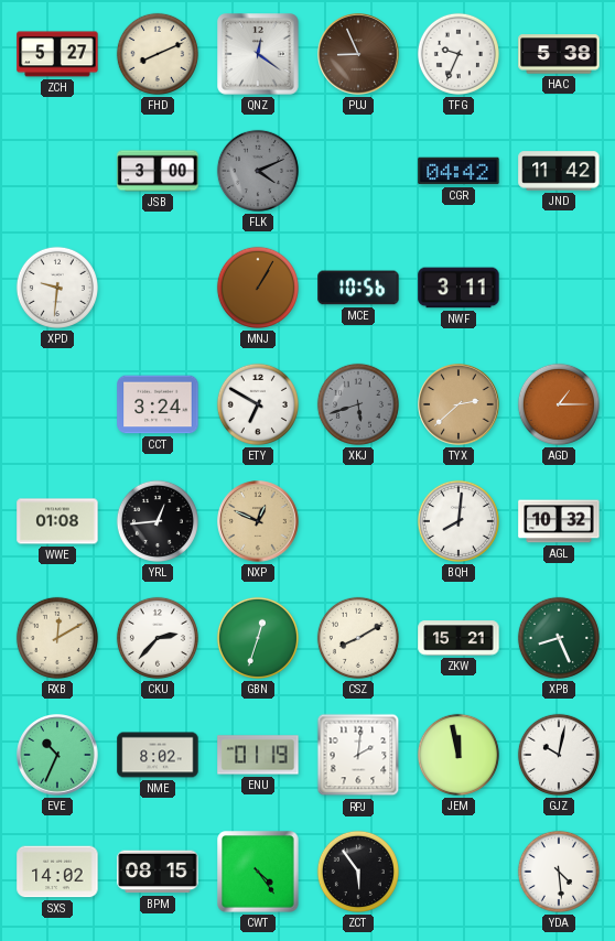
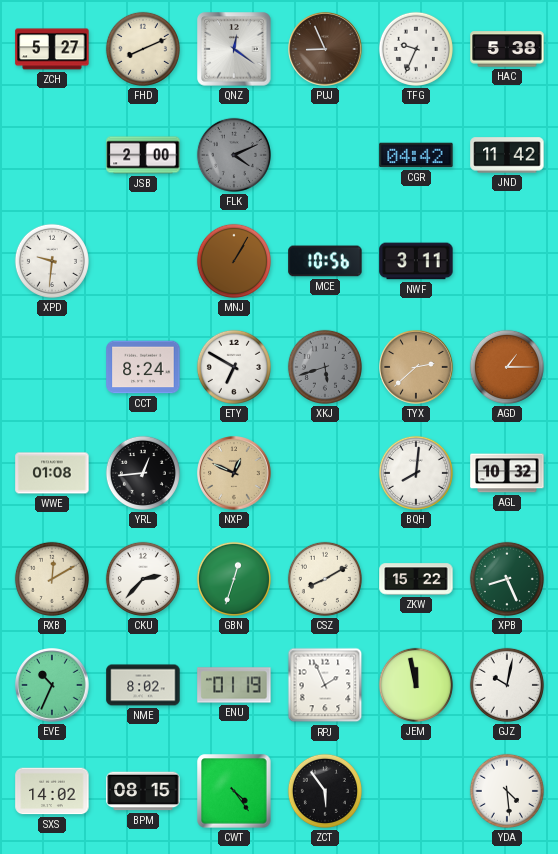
JSB: 3:00 -> 2:00
CCT: 3:24 -> 8:24
ZKW: 15:21 -> 15:22
RPJ: 2:01 -> 1:56
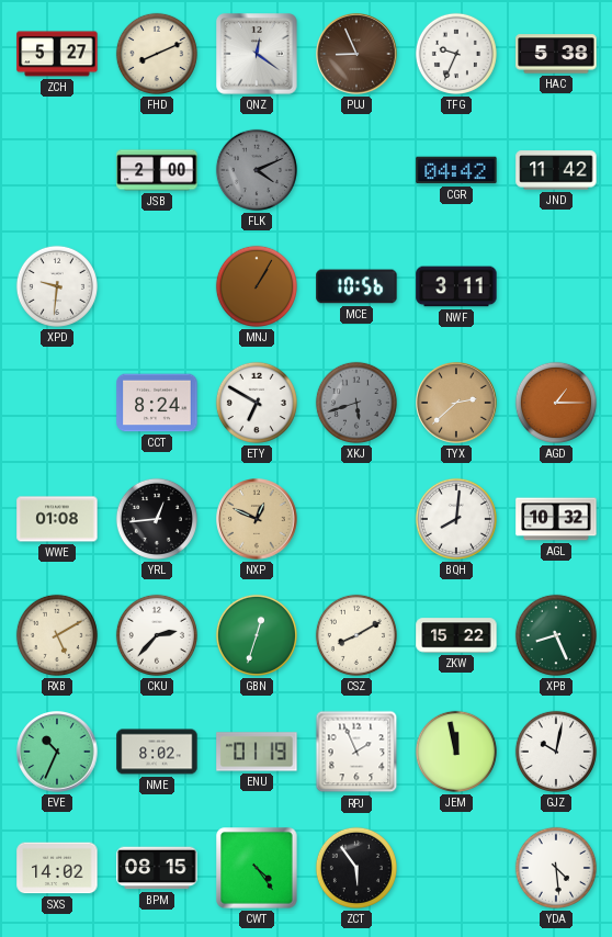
RXB: 12:10 -> 5:10
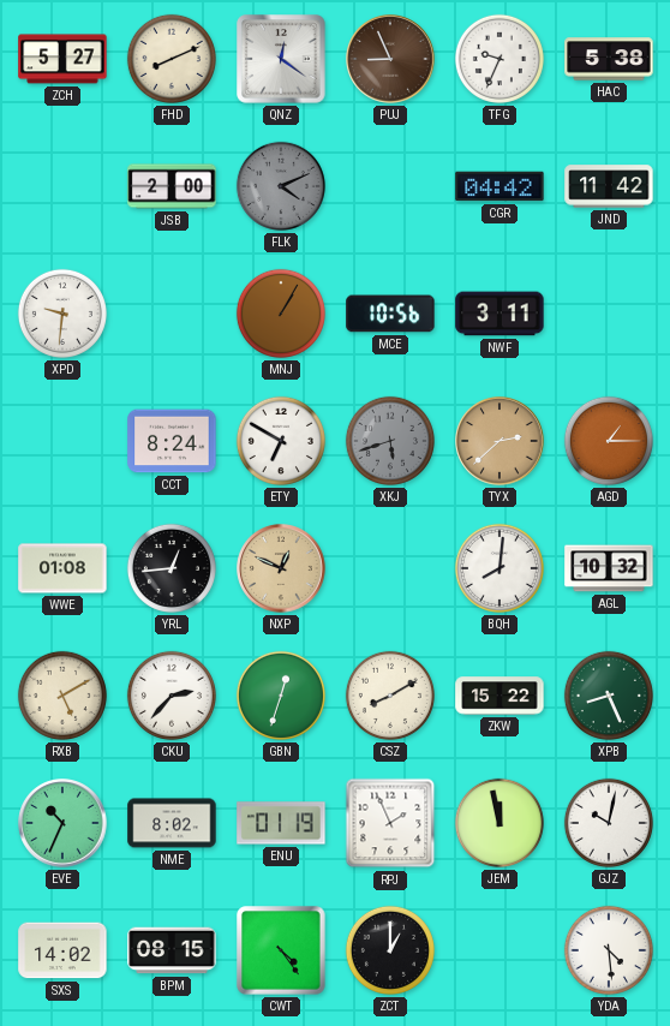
ZCT: 5:54 -> 1:00
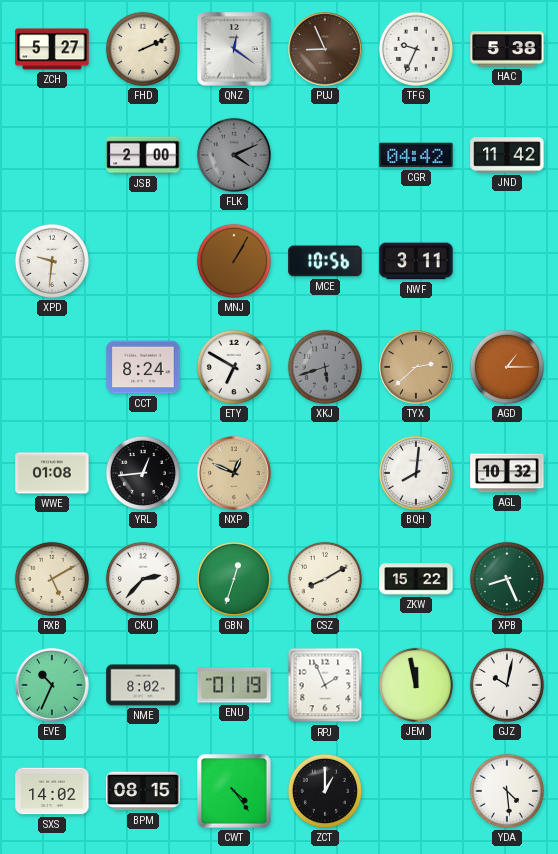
FHD: 8:11 -> 2:11
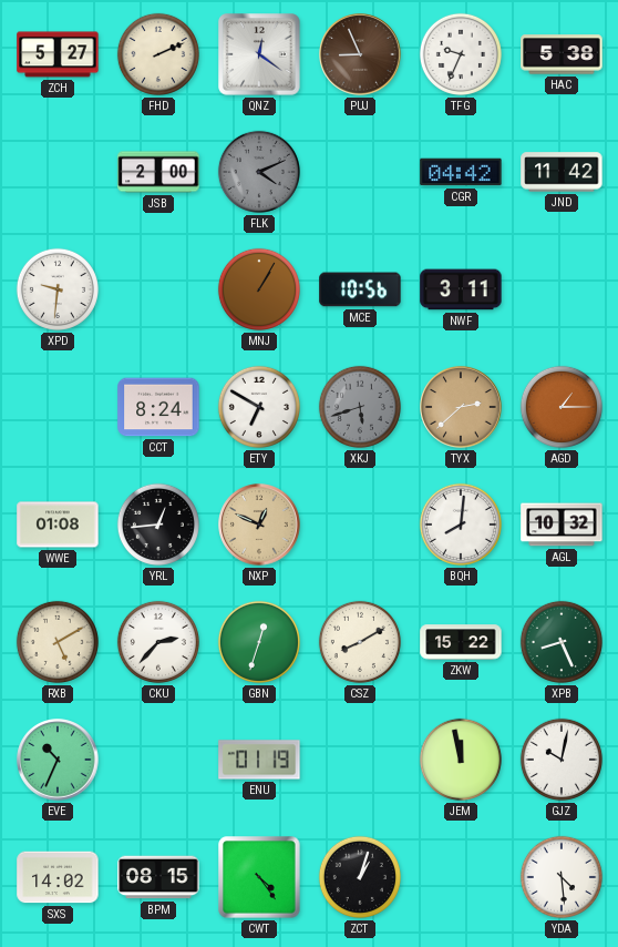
NME: 8:02 -> none
RPJ: 1:56 -> none
ZCT: 1:00 -> 1:03
